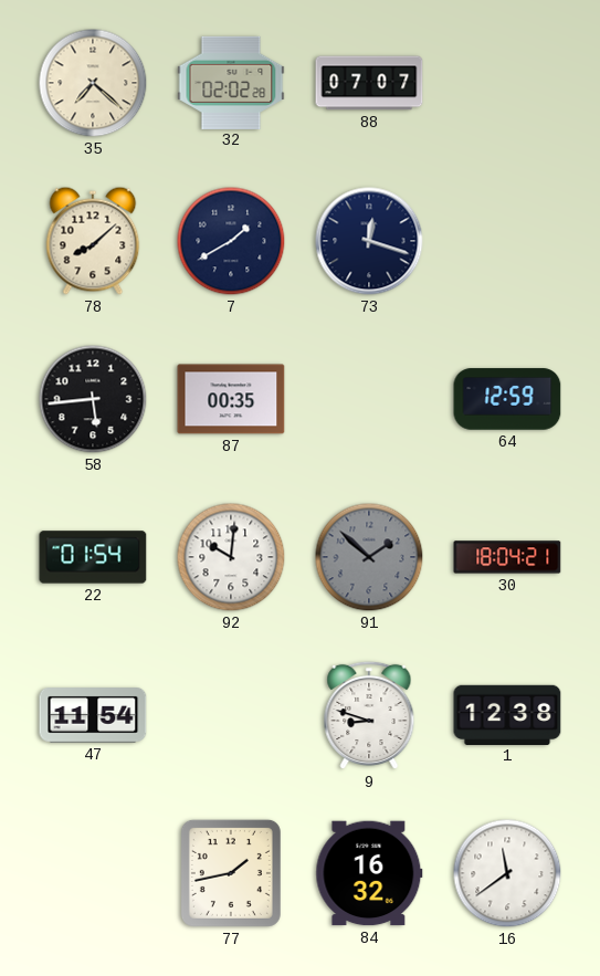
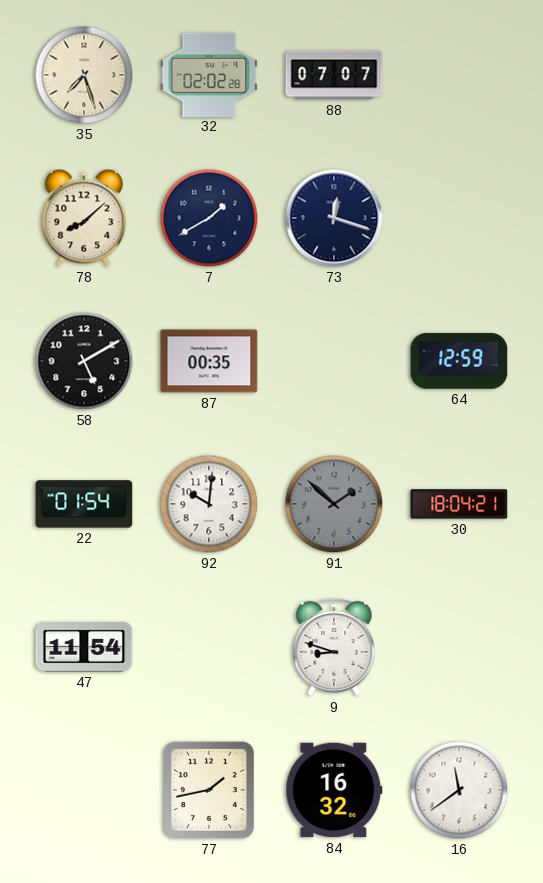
35: 7:22 -> 7:27
58: 5:44 -> 5:10
1: 12:38 -> none
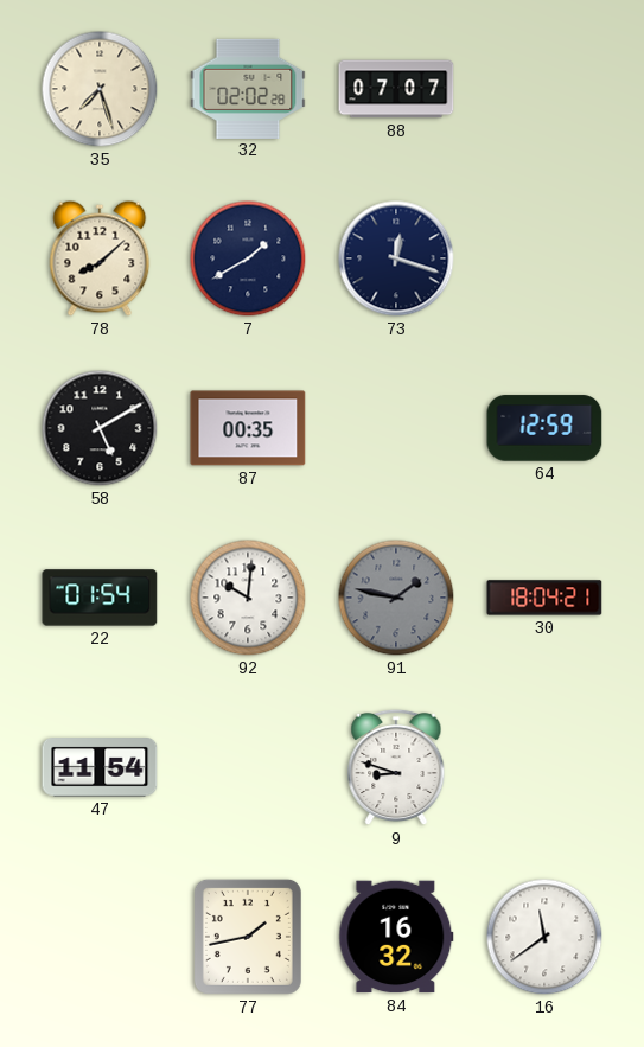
91: 1:52 -> 1:47
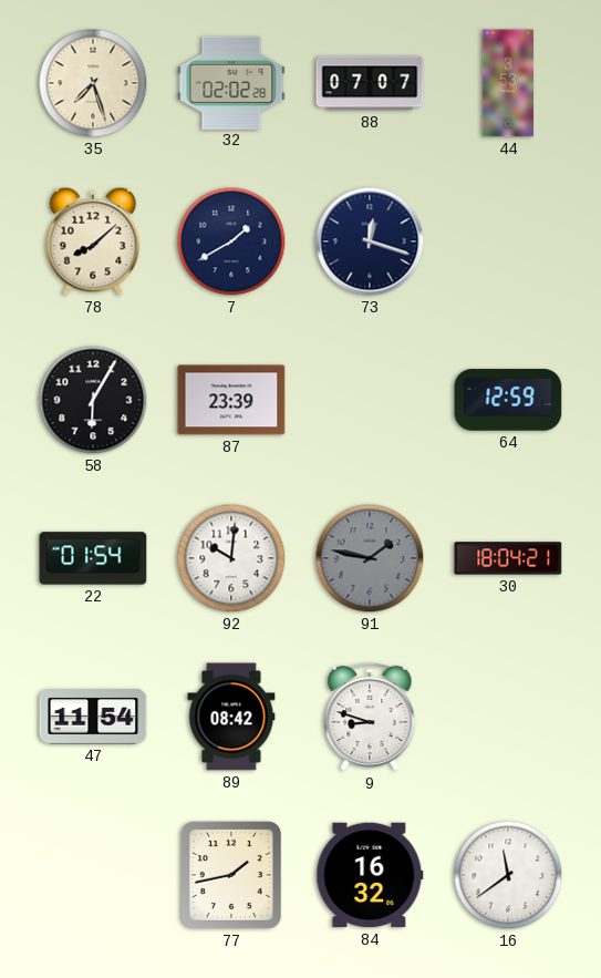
44: none -> 3:53
58: 5:10 -> 6:05
87: 00:35 -> 23:39
89: none -> 08:42
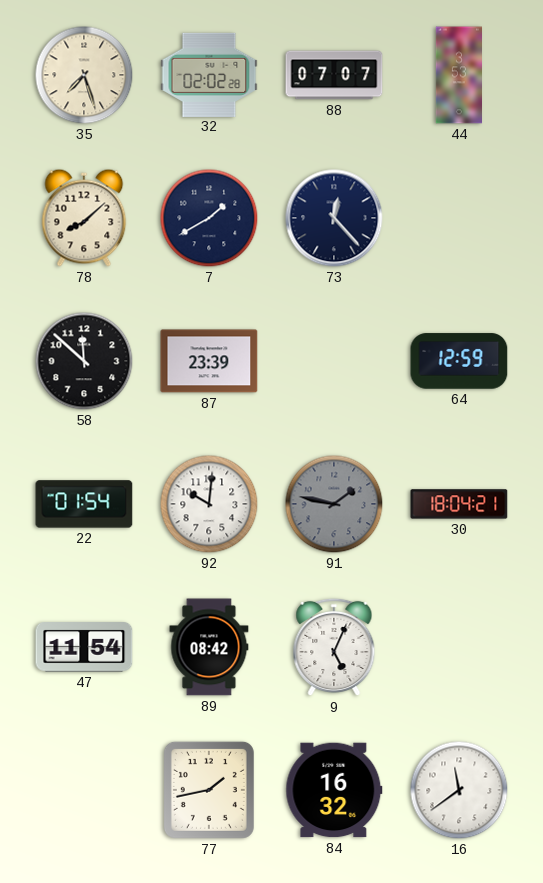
73: 12:18 -> 12:23
58: 6:05 -> 11:52
9: 8:48 -> 5:04
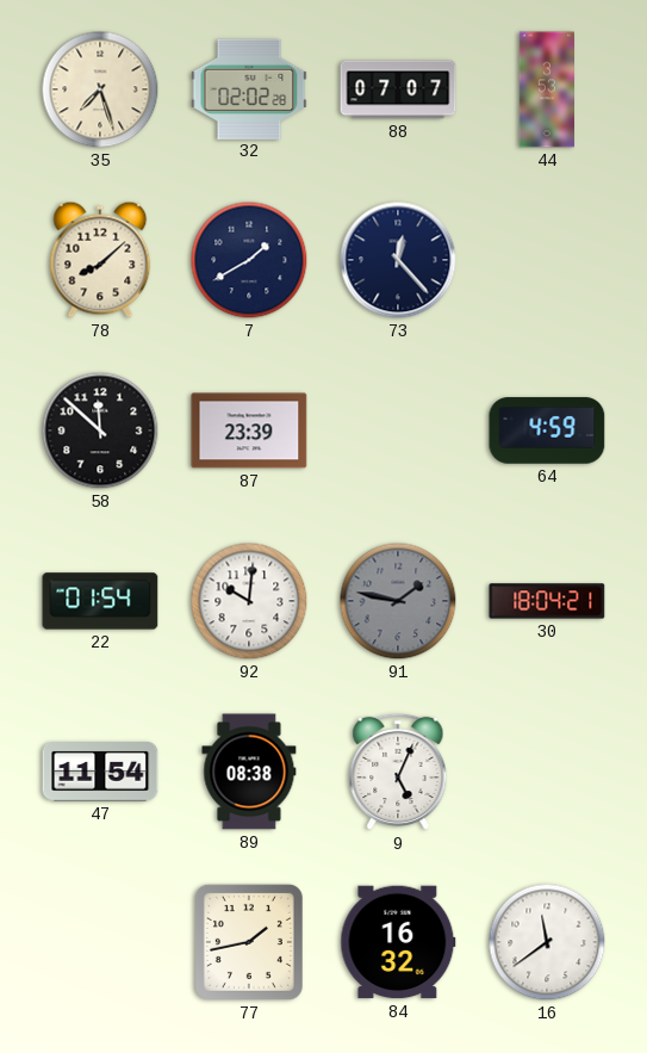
64: 12:59 -> 4:59
89: 08:42 -> 08:38
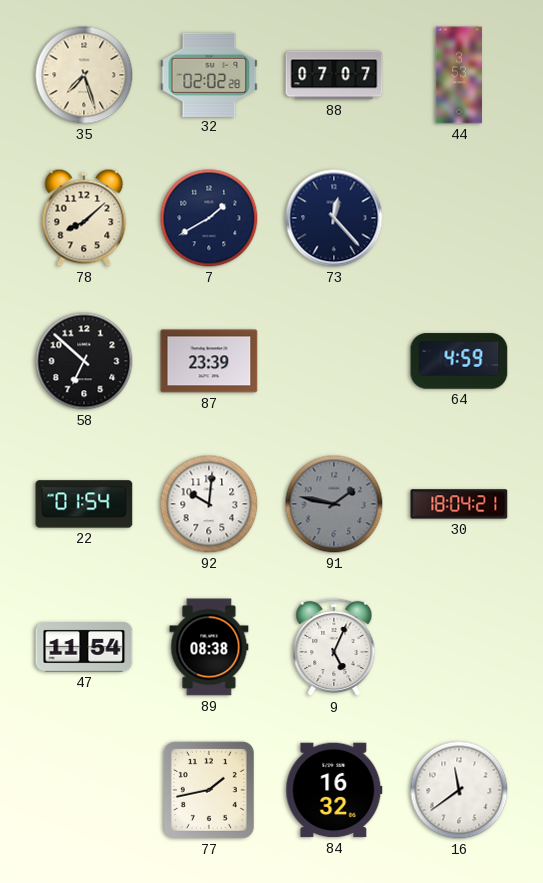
58: 11:52 -> 6:52
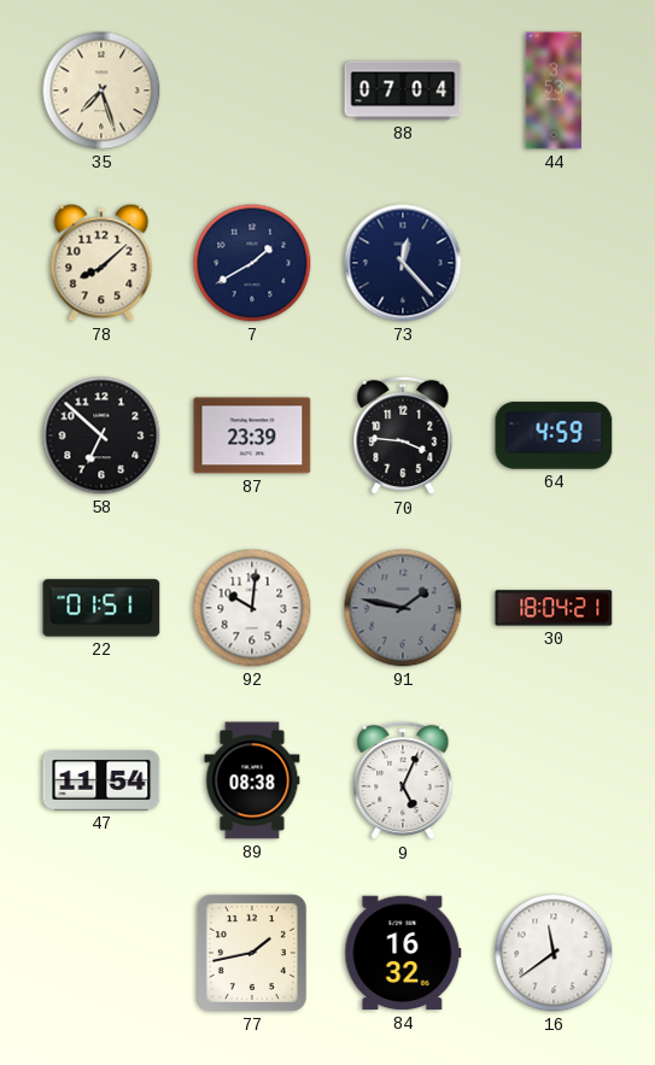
32: 02:02 -> none
88: 07:07 -> 07:04
70: none -> 3:46
22: 01:54 -> 01:51
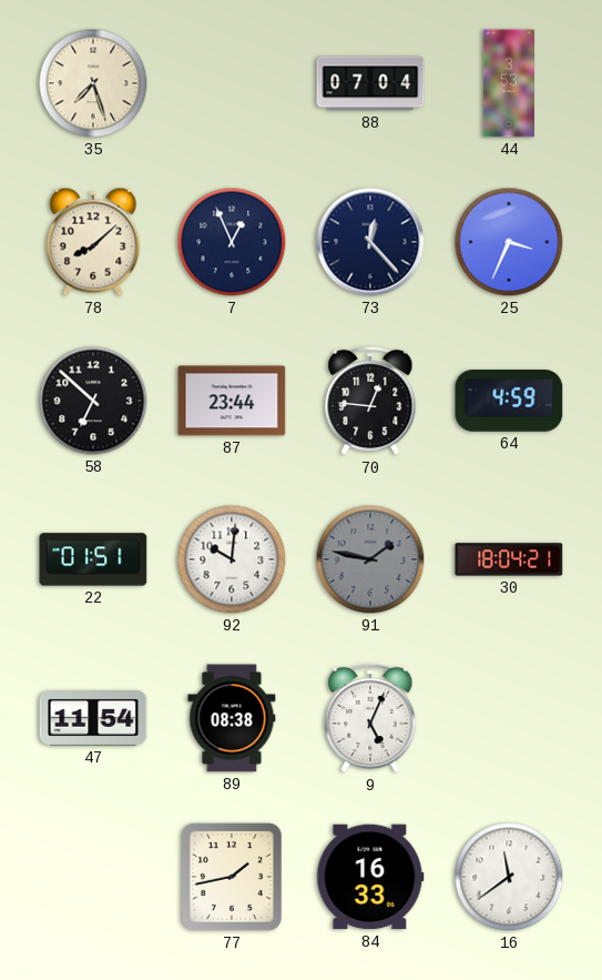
7: 1:40 -> 12:56
25: none -> 3:34
87: 23:39 -> 23:44
70: 3:46 -> 12:46
84: 16:32 -> 16:33
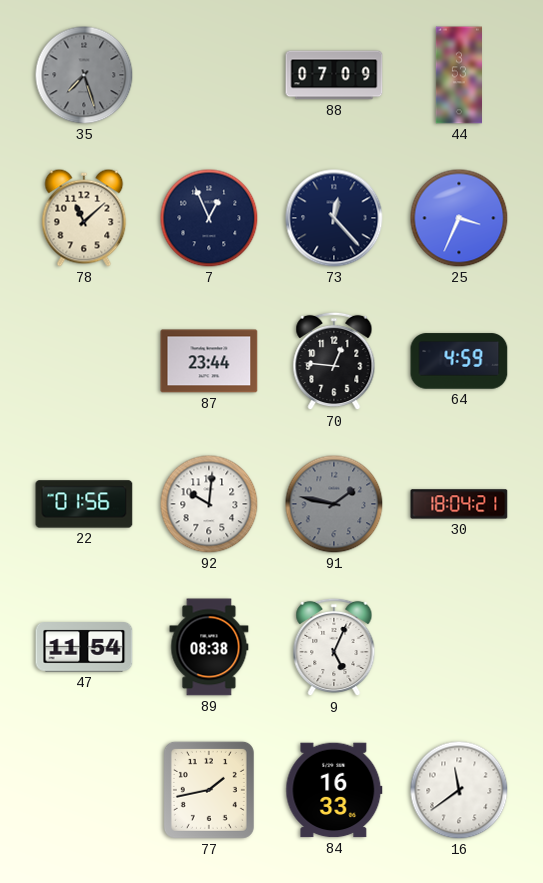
35 dial: cream -> grey
88: 07:04 -> 07:09
78: 8:08 -> 11:08
58: 6:52 -> none
22: 01:51 -> 01:56
